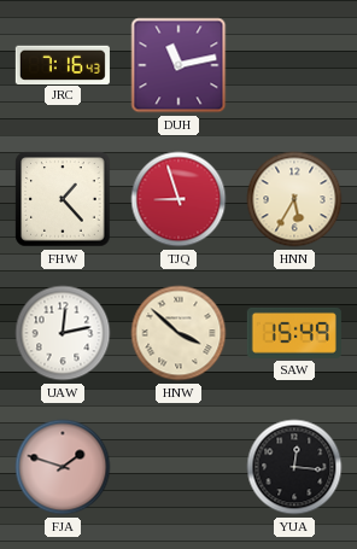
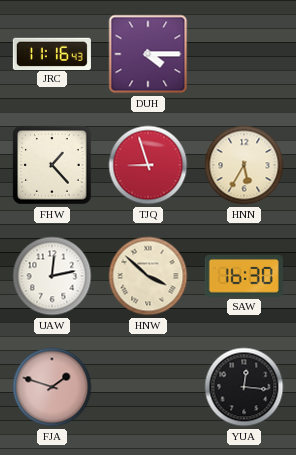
JRC: 7:16 -> 11:16
DUH: 11:13 -> 4:15
SAW: 15:49 -> 16:30
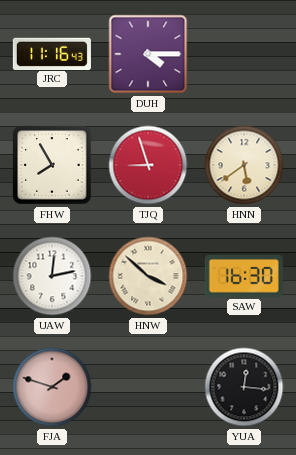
FHW: 1:23 -> 7:55
HNN: 5:35 -> 5:39
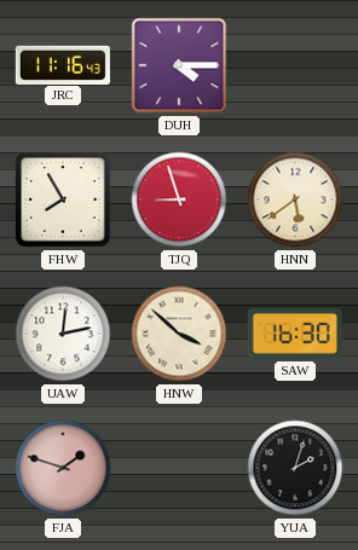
YUA: 12:16 -> 2:03
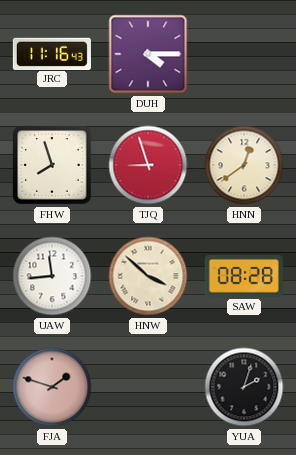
FHW: 7:55 -> 7:57
HNN: 5:39 -> 12:39
UAW: 12:13 -> 11:44
SAW: 16:30 -> 08:28
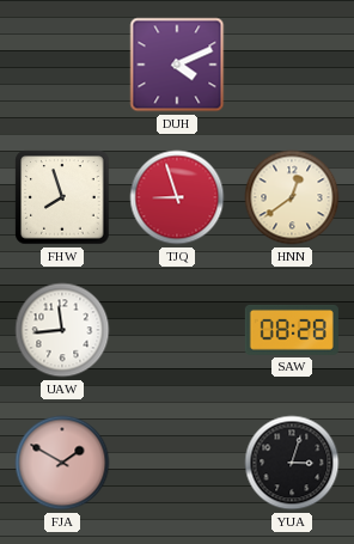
JRC: 11:16 -> none
DUH: 4:15 -> 4:11
HNW: 3:52 -> none
FJA: 1:48 -> 1:50
YUA: 2:03 -> 3:03
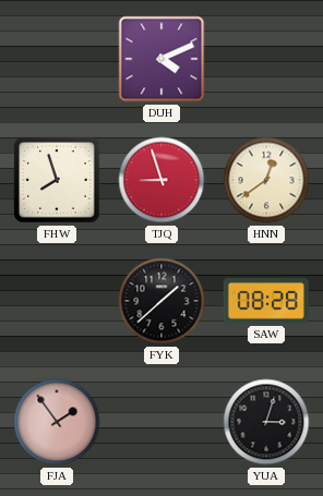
UAW: 11:44 -> none
FYK: none -> 1:38
FJA: 1:50 -> 1:54
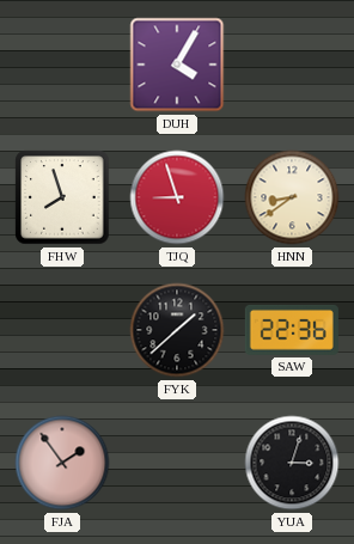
DUH: 4:11 -> 4:05
HNN: 12:39 -> 8:39
SAW: 08:28 -> 22:36
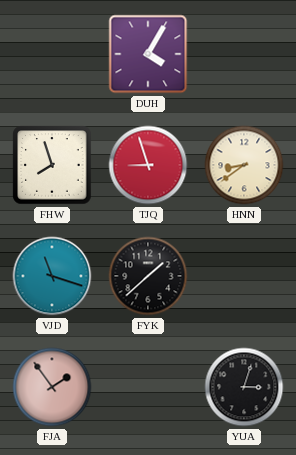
VJD: none -> 11:18
SAW: 22:36 -> none
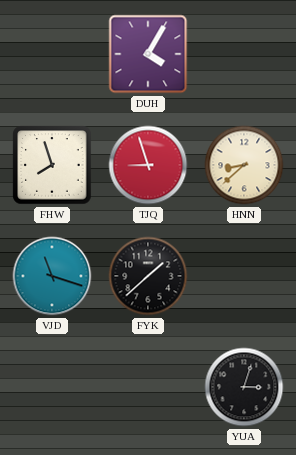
HNN: 8:39 -> 8:38
FJA: 1:54 -> none
